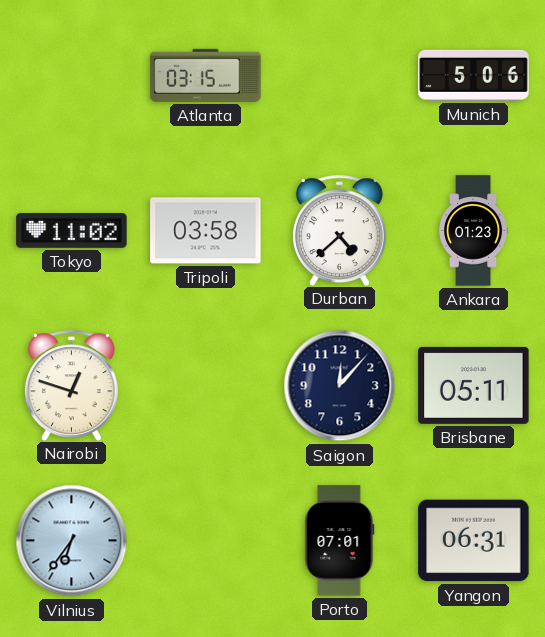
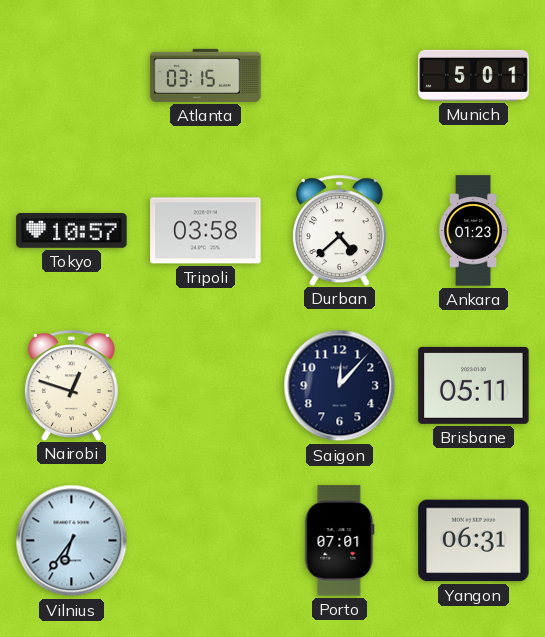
Munich: 5:06 -> 5:01
Tokyo: 11:02 -> 10:57
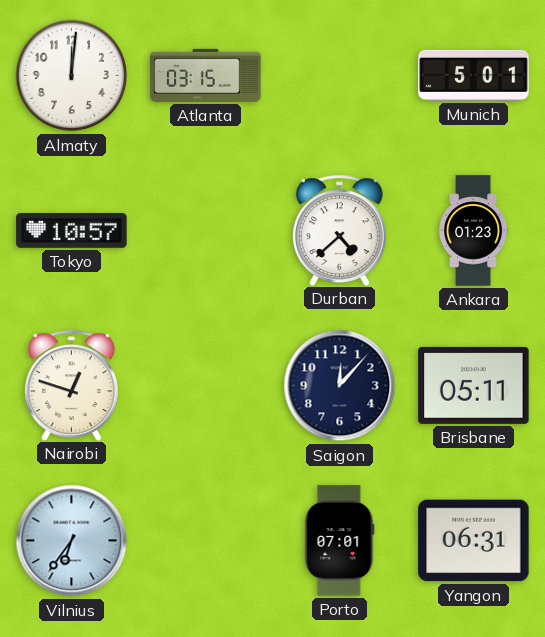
Almaty: none -> 12:01
Tripoli: 03:58 -> none
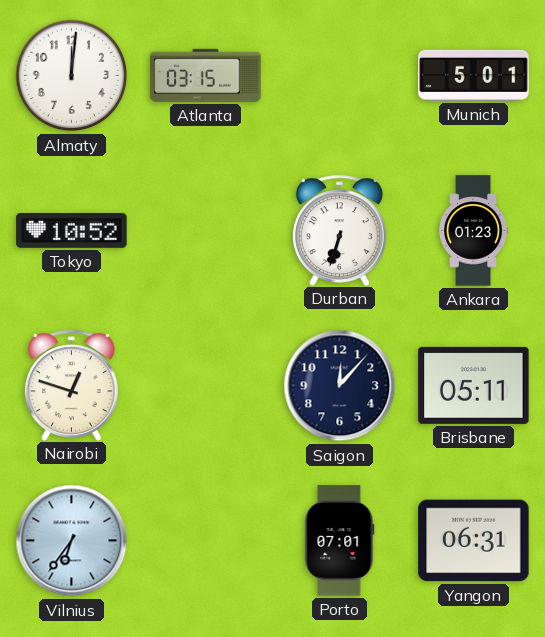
Tokyo: 10:57 -> 10:52
Durban: 4:38 -> 6:33
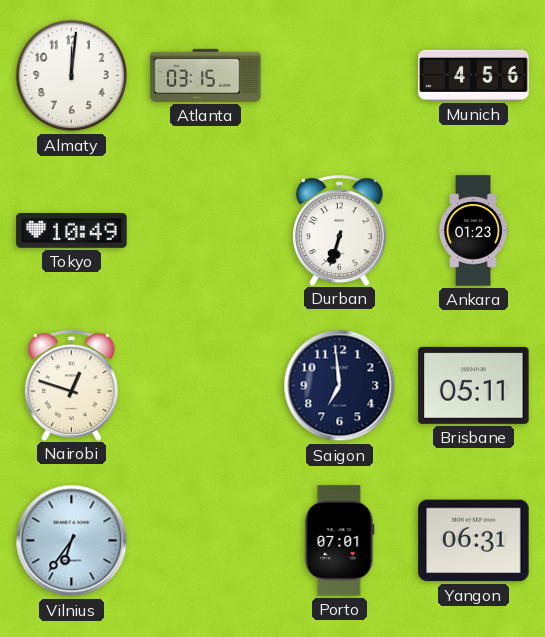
Munich: 5:01 -> 4:56
Tokyo: 10:52 -> 10:49
Saigon: 12:07 -> 6:59
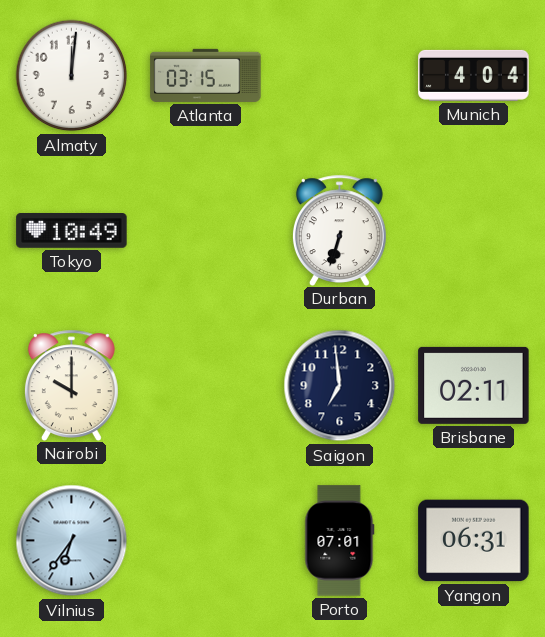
Munich: 4:56 -> 4:04
Ankara: 01:23 -> none
Nairobi: 12:48 -> 10:00
Brisbane: 05:11 -> 02:11
